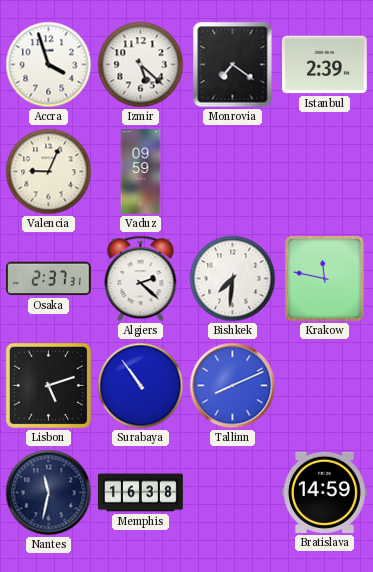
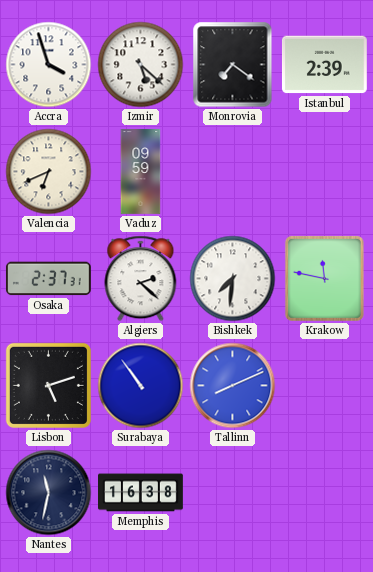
Valencia: 9:04 -> 6:41
Bratislava: 14:59 -> none
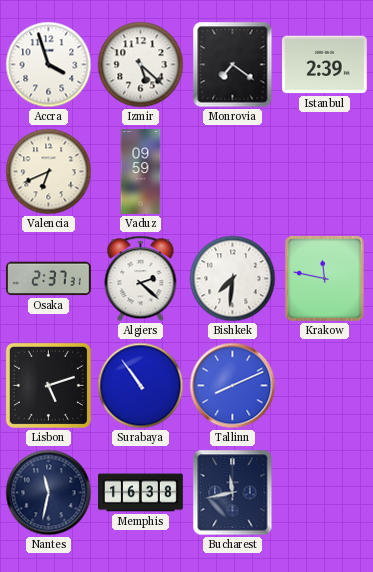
Bucharest: none -> 11:43
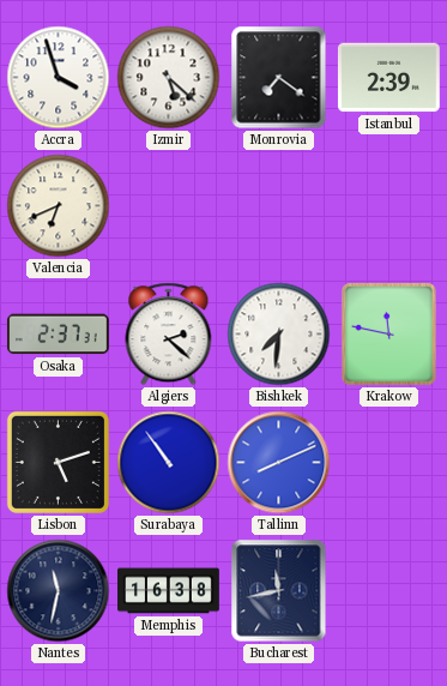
Vaduz: 09:59 -> none
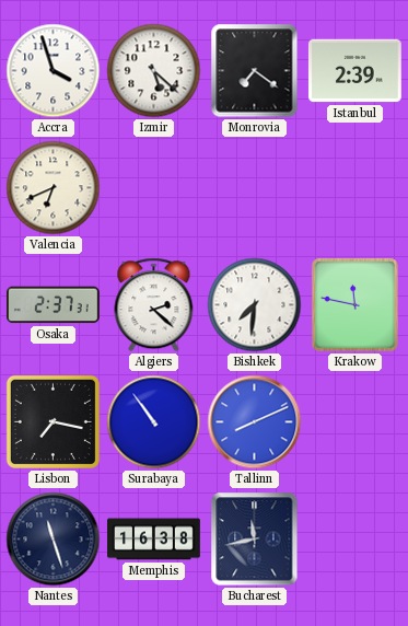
Lisbon: 5:12 -> 7:17
Nantes: 11:32 -> 11:27
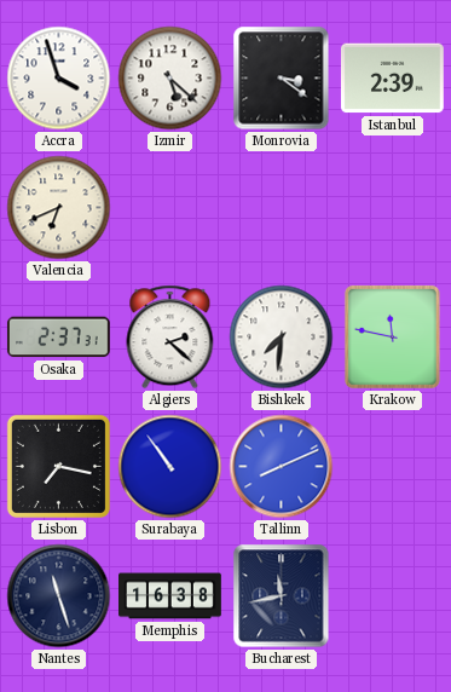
Monrovia: 7:21 -> 3:21
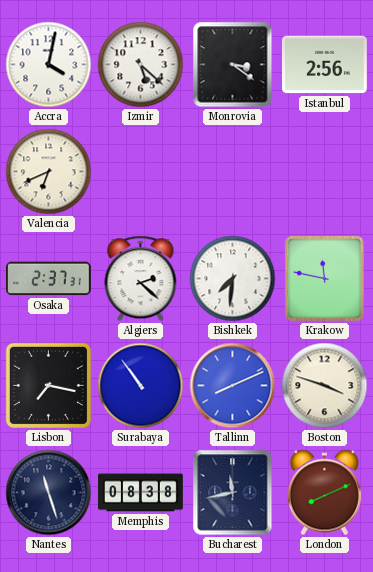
Accra: 3:57 -> 4:02
Istanbul: 2:39 -> 2:56
Boston: none -> 3:48
Memphis: 16:38 -> 08:38
London: none -> 8:11
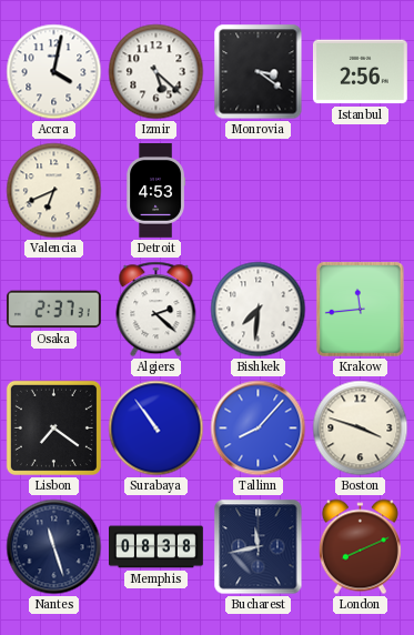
Detroit: none -> 4:53
Krakow: 11:47 -> 11:44
Lisbon: 7:17 -> 7:21
Tallinn: 8:11 -> 8:07
